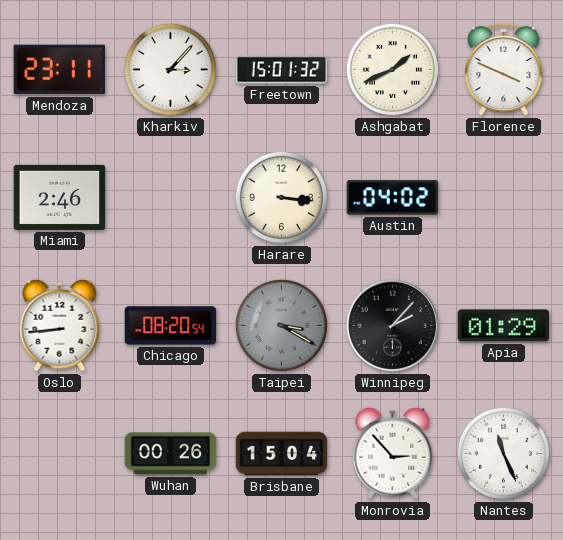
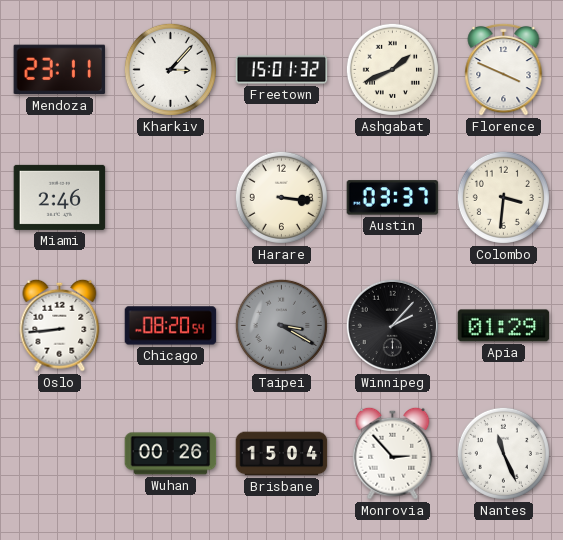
Austin: 04:02 -> 03:37
Colombo: none -> 3:31
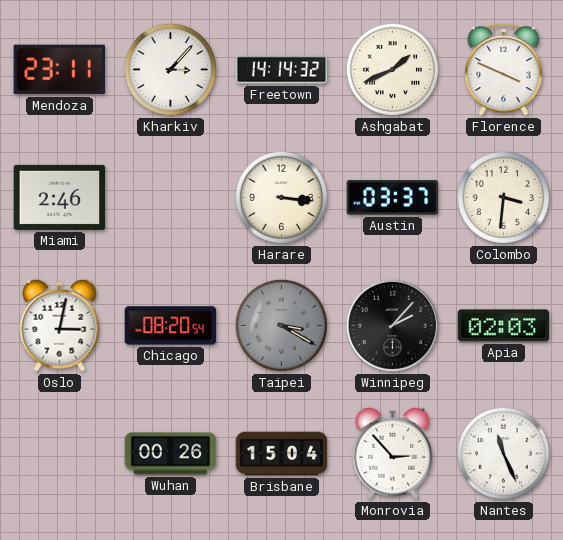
Freetown: 15:01 -> 14:14
Oslo: 8:44 -> 3:02
Apia: 01:29 -> 02:03
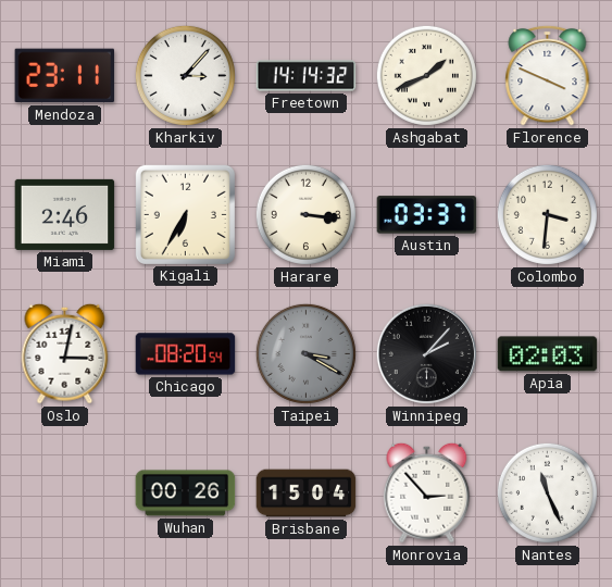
Kigali: none -> 6:35
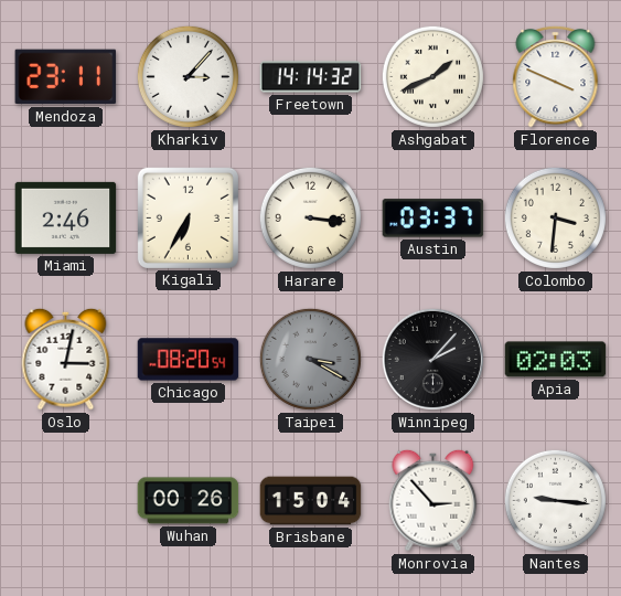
Nantes: 11:26 -> 9:16
